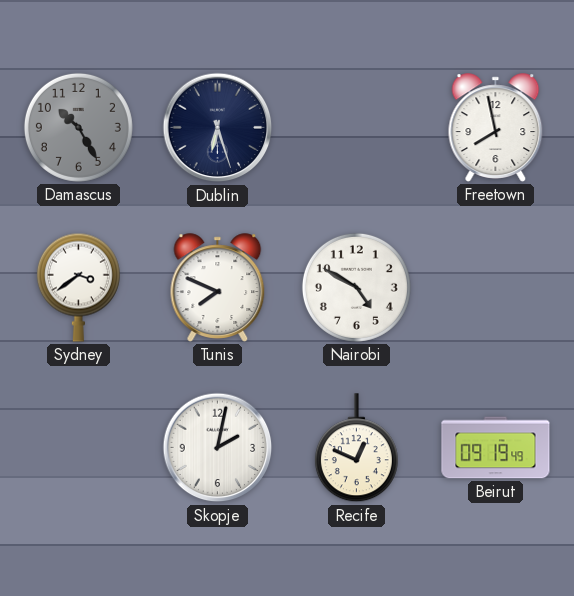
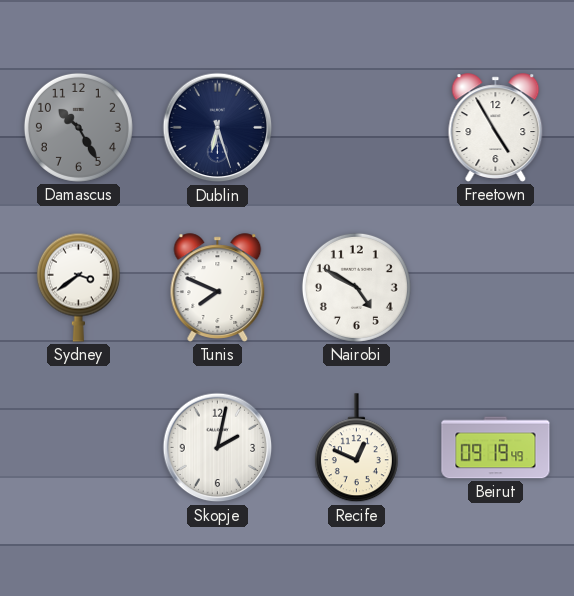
Freetown: 7:58 -> 4:55
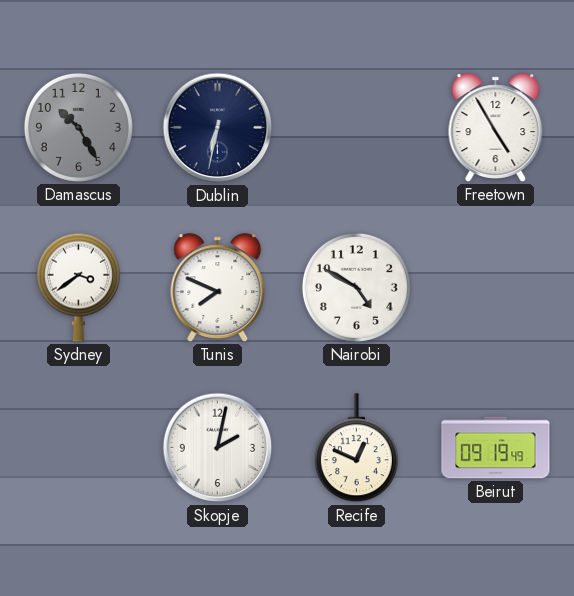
Dublin: 6:27 -> 6:32
